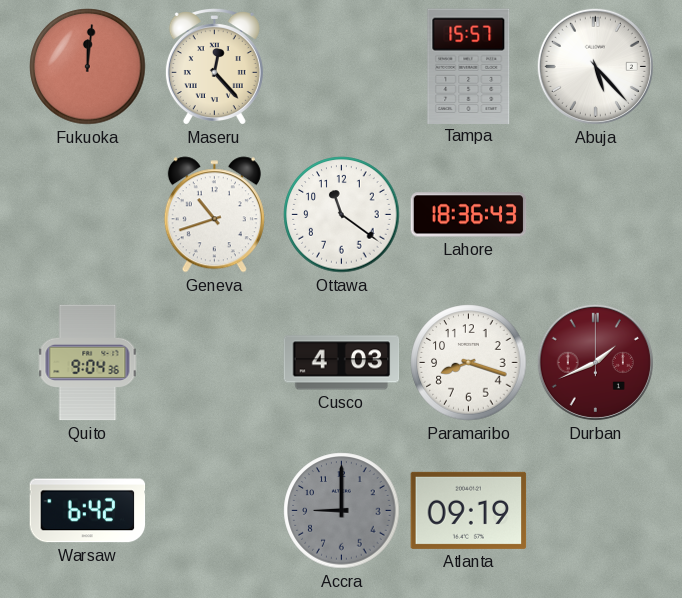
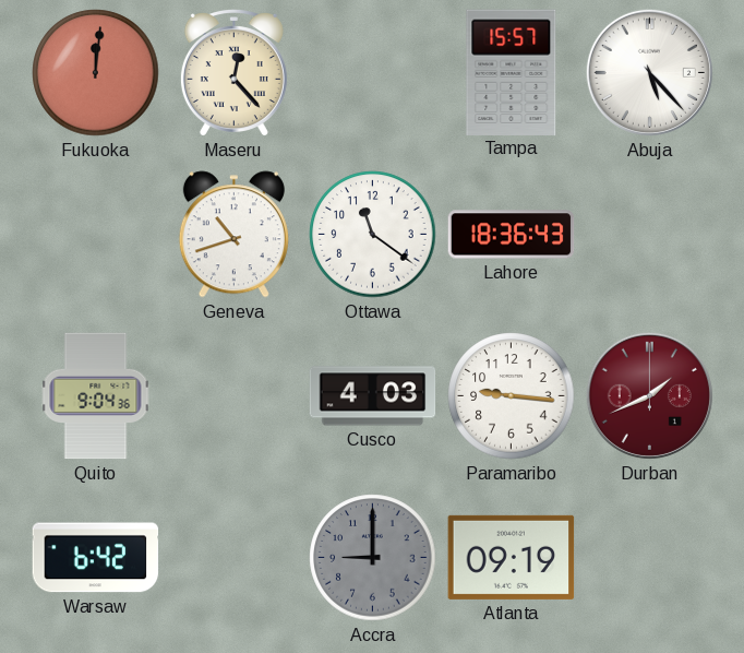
Paramaribo: 8:18 -> 9:16
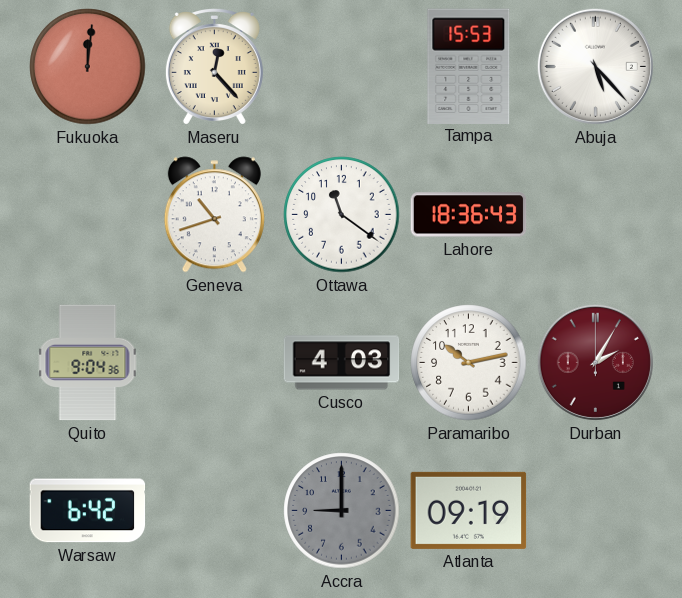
Tampa: 15:57 -> 15:53
Paramaribo: 9:16 -> 10:13
Durban: 1:41 -> 2:05
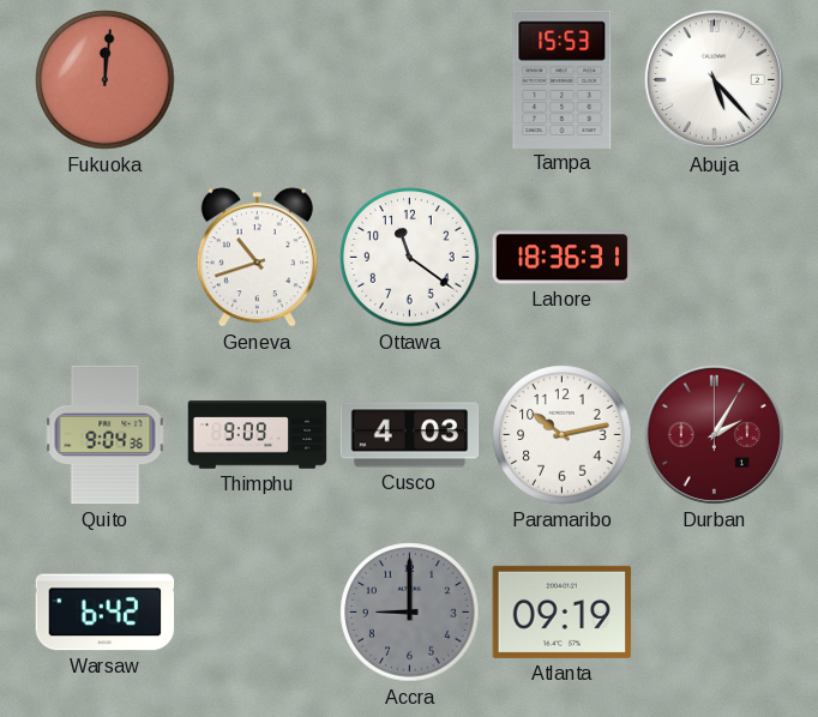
Maseru: 12:23 -> none
Lahore: 18:36:43 -> 18:36:31
Thimphu: none -> 9:09
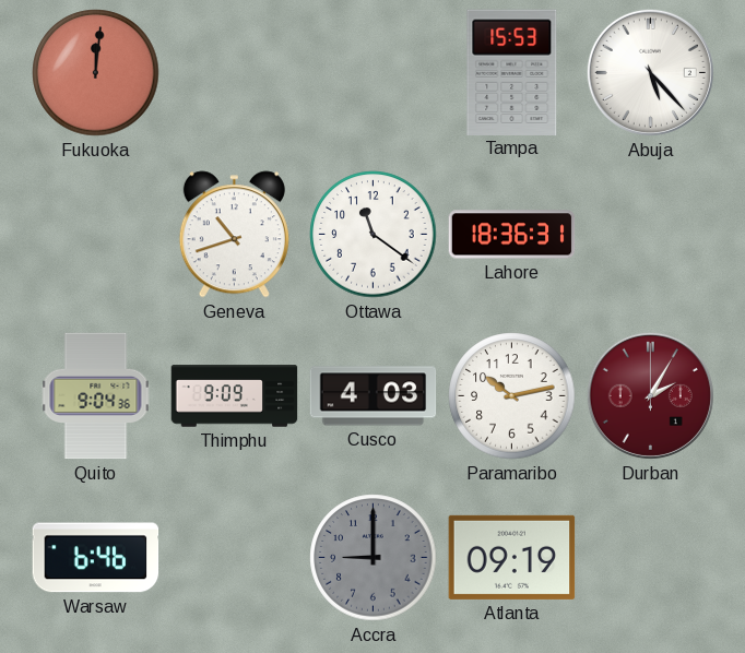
Warsaw: 6:42 -> 6:46
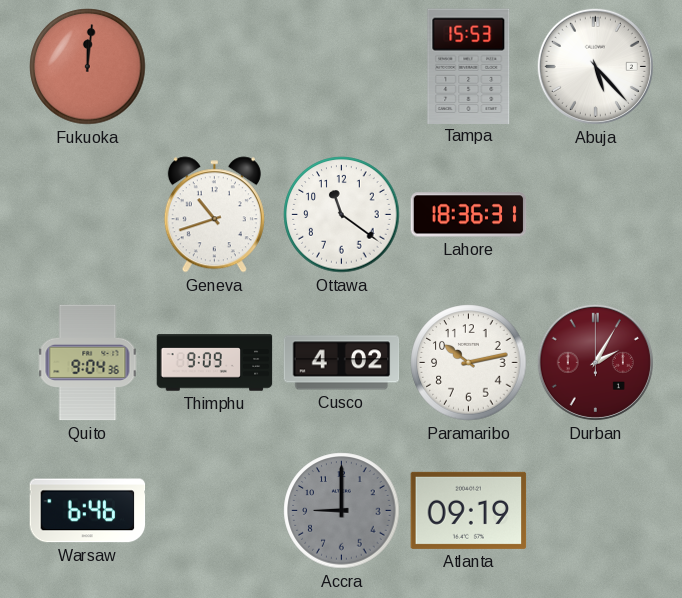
Cusco: 4:03 -> 4:02
